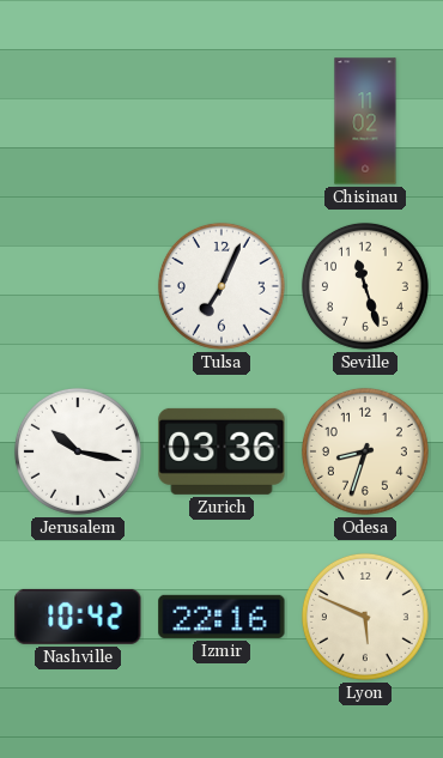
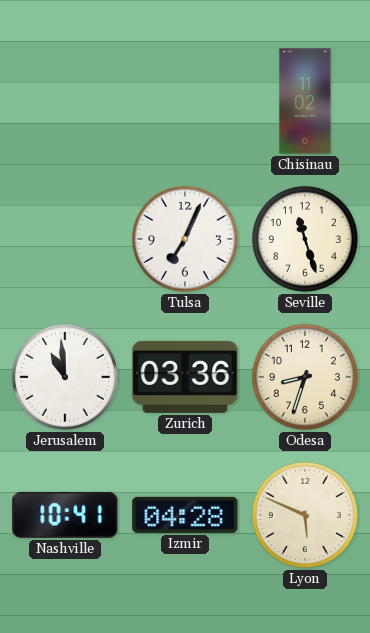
Jerusalem: 10:17 -> 10:59
Nashville: 10:42 -> 10:41
Izmir: 22:16 -> 04:28
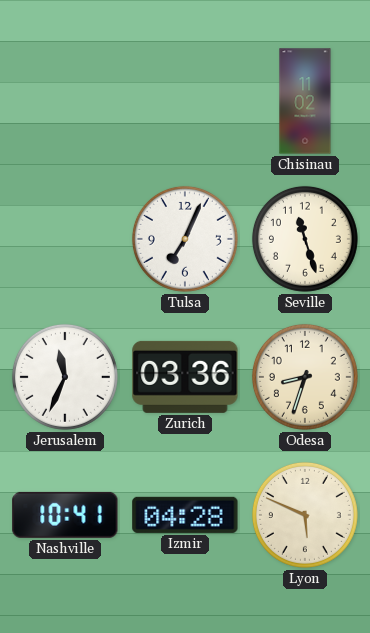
Jerusalem: 10:59 -> 11:34
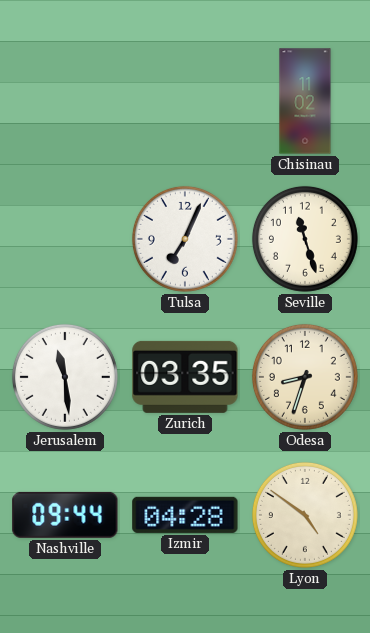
Jerusalem: 11:34 -> 11:29
Zurich: 03:36 -> 03:35
Nashville: 10:41 -> 09:44
Lyon: 5:49 -> 4:51
